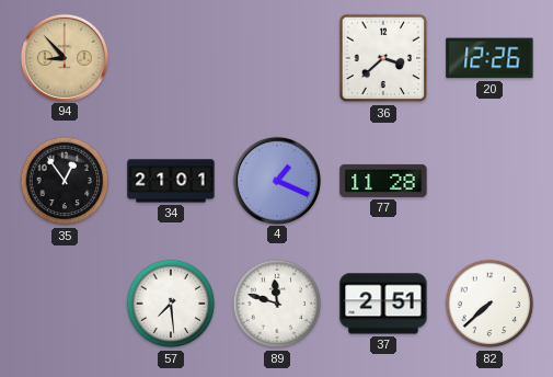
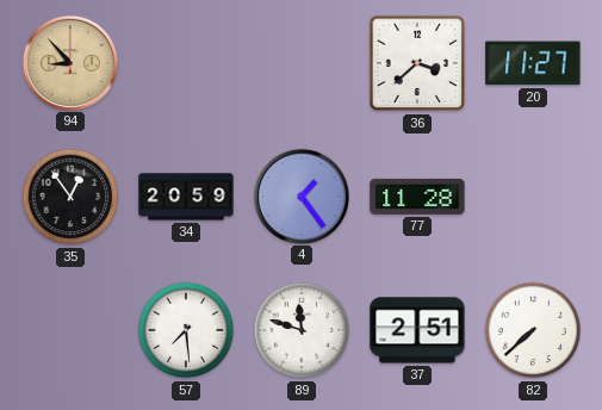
20: 12:26 -> 11:27
34: 21:01 -> 20:59
4: 1:19 -> 1:24
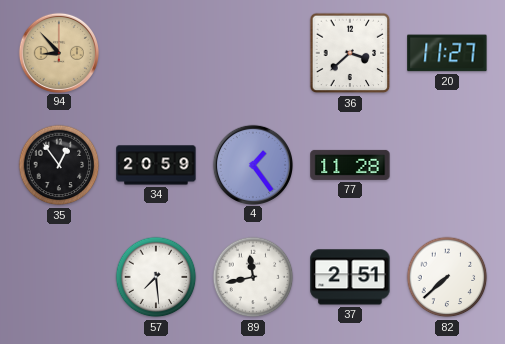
89: 11:48 -> 11:43
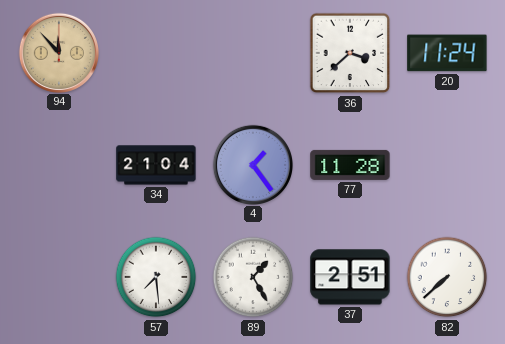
94: 8:53 -> 11:53
20: 11:27 -> 11:24
35: 12:54 -> none
34: 20:59 -> 21:04
89: 11:43 -> 1:25
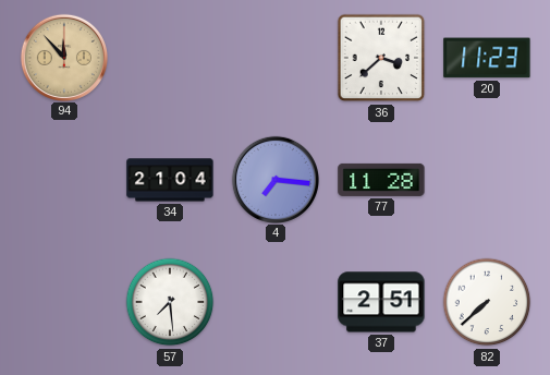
20: 11:24 -> 11:23
4: 1:24 -> 7:16
89: 1:25 -> none
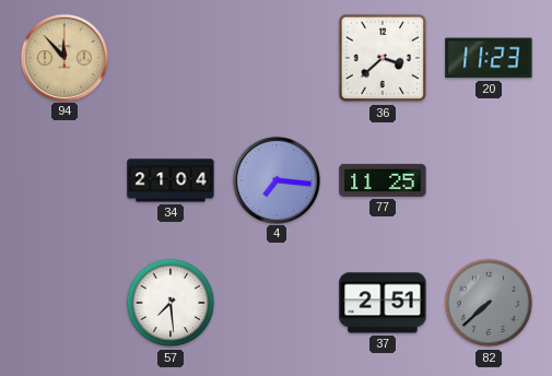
77: 11:28 -> 11:25
82 dial: white -> grey
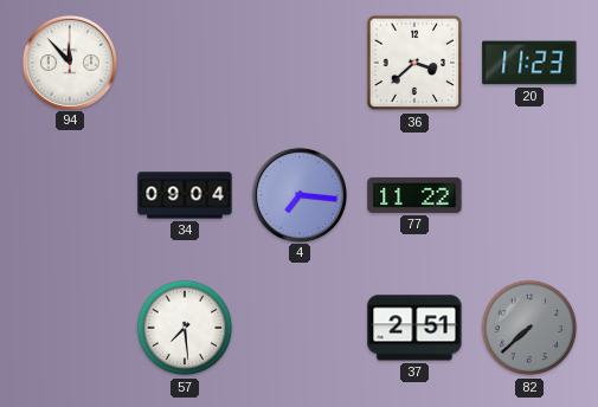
94 dial: champagne -> white
34: 21:04 -> 09:04
77: 11:25 -> 11:22
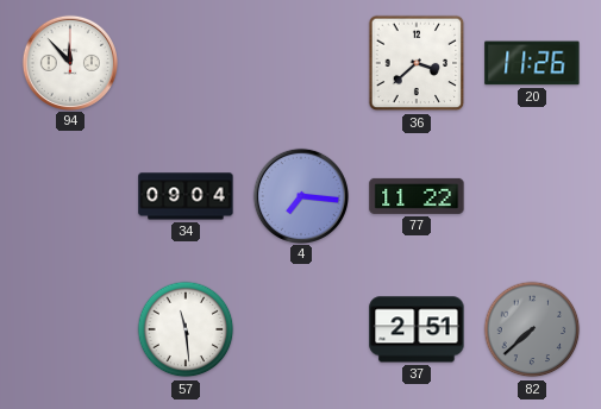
20: 11:23 -> 11:26
57: 7:29 -> 11:29
